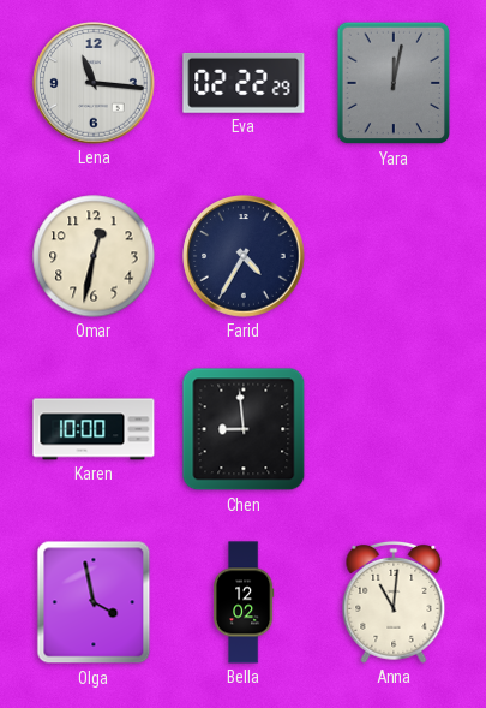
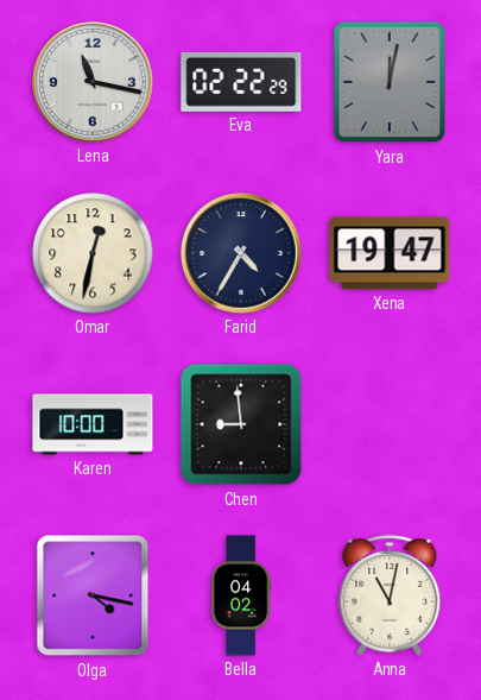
Lena: 11:16 -> 11:17
Xena: none -> 19:47
Olga: 3:58 -> 4:17
Bella: 12:02 -> 04:02
Anna: 11:01 -> 11:02
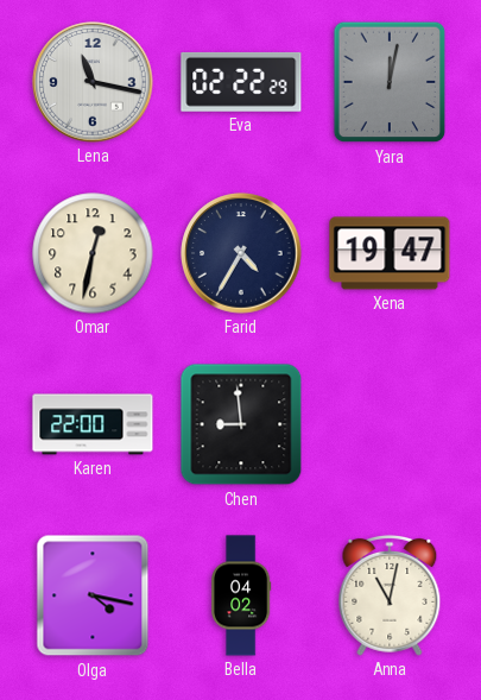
Karen: 10:00 -> 22:00
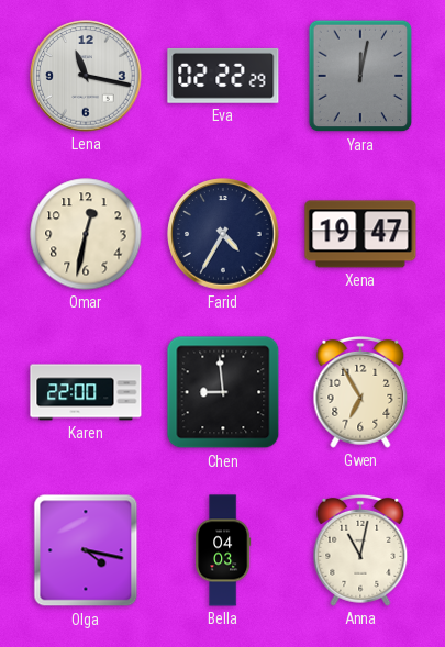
Gwen: none -> 6:55
Bella: 04:02 -> 04:03
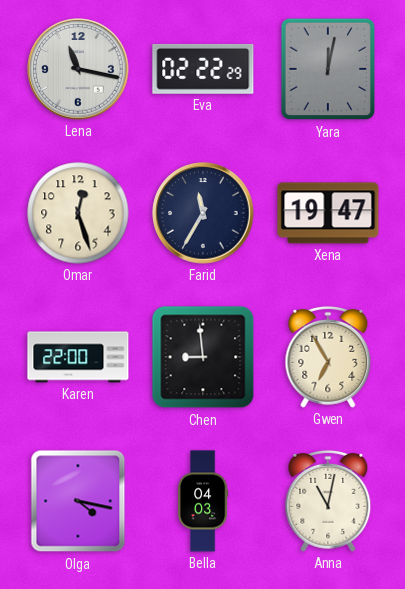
Omar: 12:32 -> 12:27
Farid: 4:35 -> 11:35
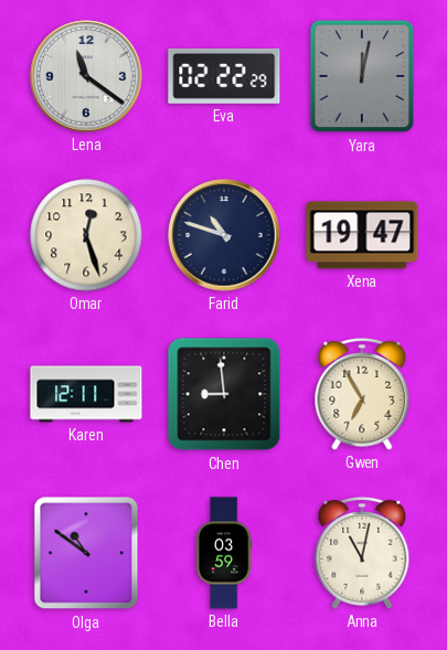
Lena: 11:17 -> 11:21
Farid: 11:35 -> 10:48
Karen: 22:00 -> 12:11
Olga: 4:17 -> 10:51
Bella: 04:03 -> 03:59
